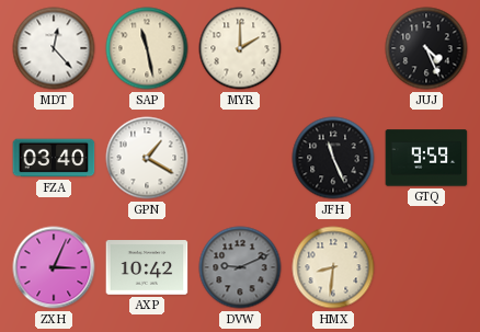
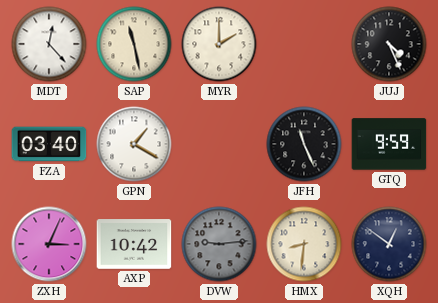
DVW: 9:11 -> 9:14
XQH: none -> 12:51
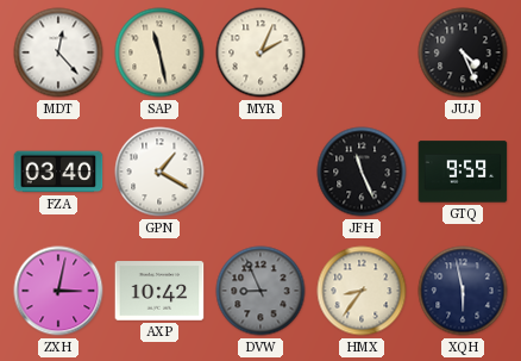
MYR: 2:00 -> 2:04
ZXH: 3:04 -> 3:02
DVW: 9:14 -> 8:56
HMX: 8:31 -> 8:36
XQH: 12:51 -> 5:58
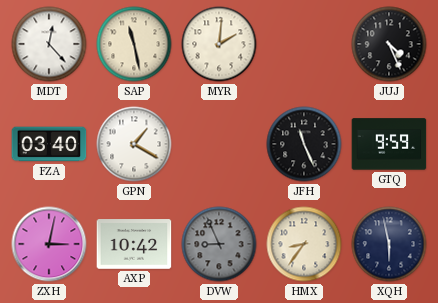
MYR: 2:04 -> 2:01
